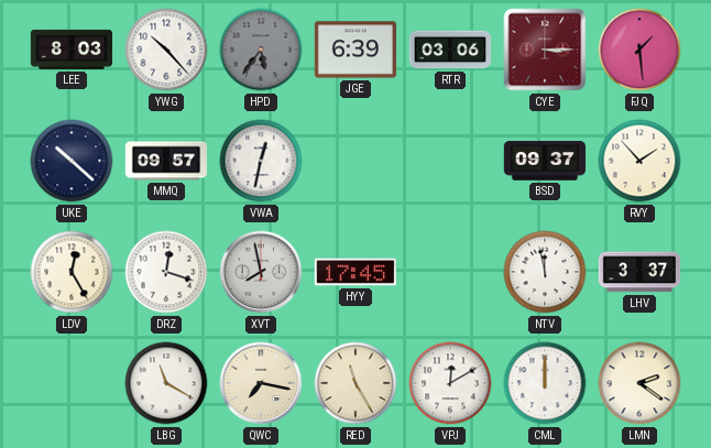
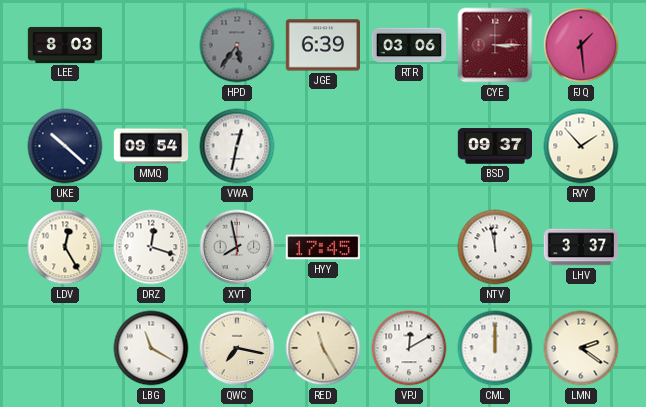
YWG: 10:23 -> none
MMQ: 09:57 -> 09:54
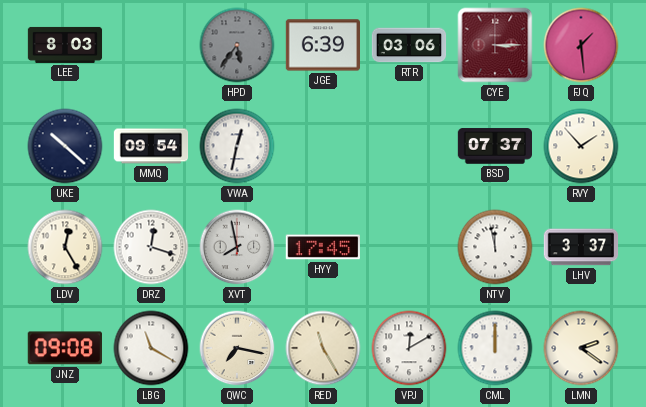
BSD: 09:37 -> 07:37
JNZ: none -> 09:08
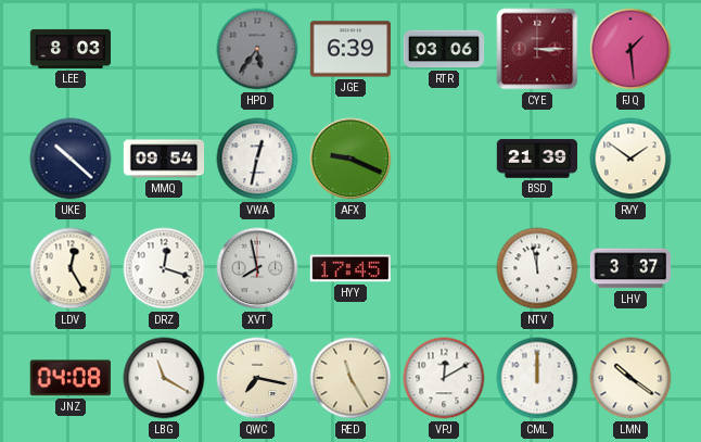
AFX: none -> 9:19
BSD: 07:37 -> 21:39
RVY: 1:53 -> 1:51
JNZ: 09:08 -> 04:08
LMN: 2:21 -> 10:21
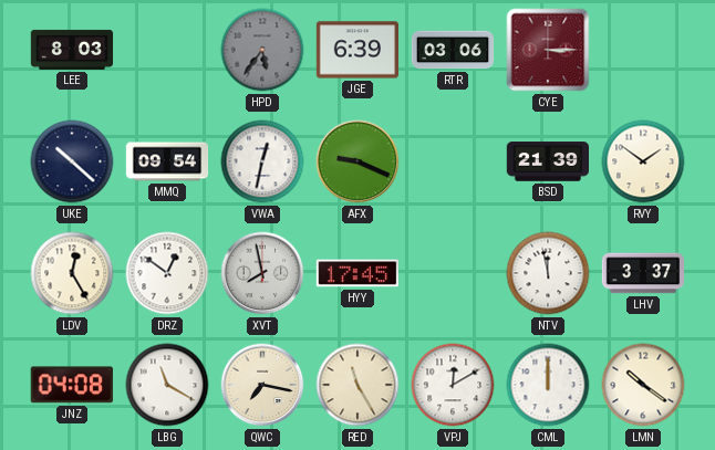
FJQ: 1:29 -> none
DRZ: 12:18 -> 12:51
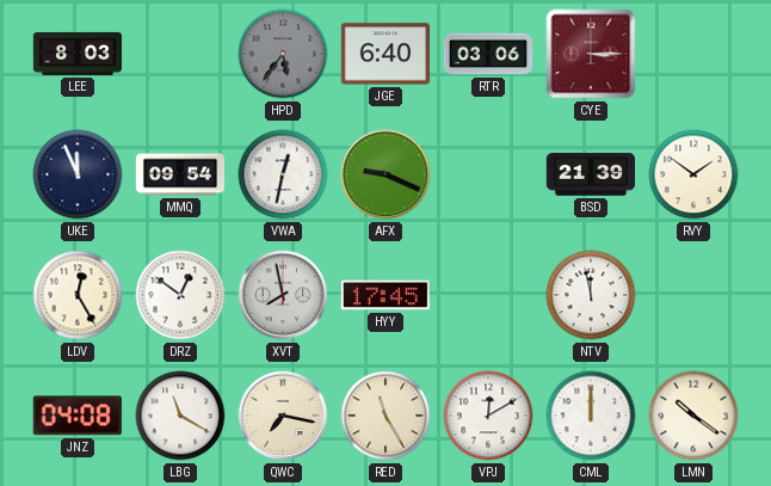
JGE: 6:39 -> 6:40
UKE: 10:22 -> 11:56
LHV: 3:37 -> none
